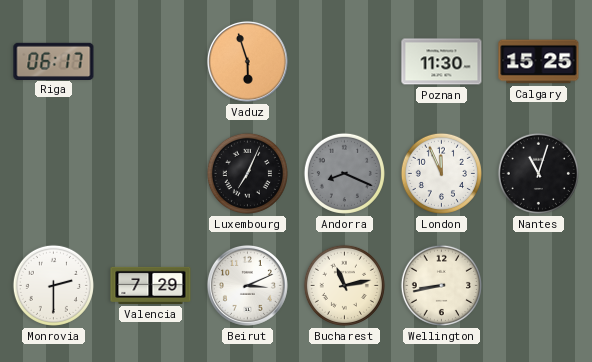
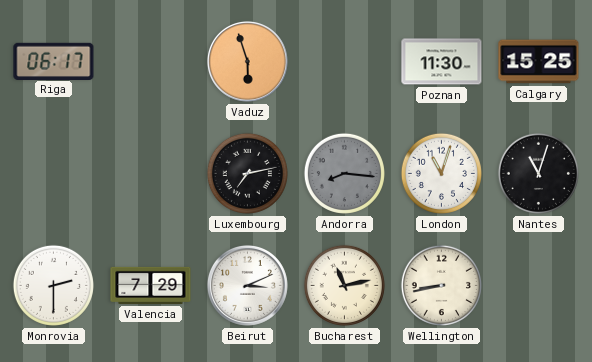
Luxembourg: 7:04 -> 7:13
Andorra: 8:19 -> 8:16
London: 11:56 -> 11:03
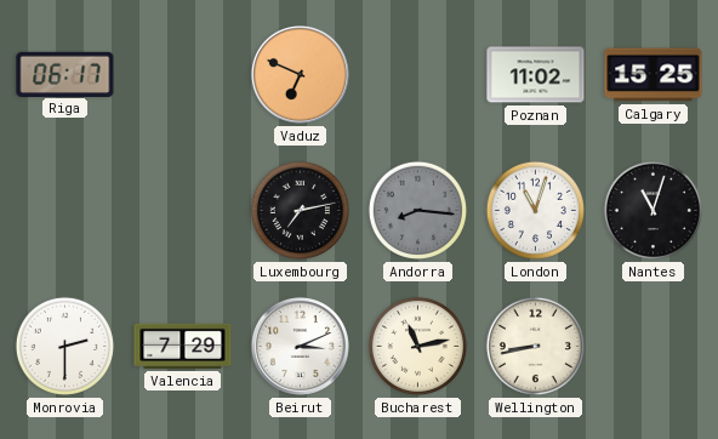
Vaduz: 5:57 -> 6:49
Poznan: 11:30 -> 11:02
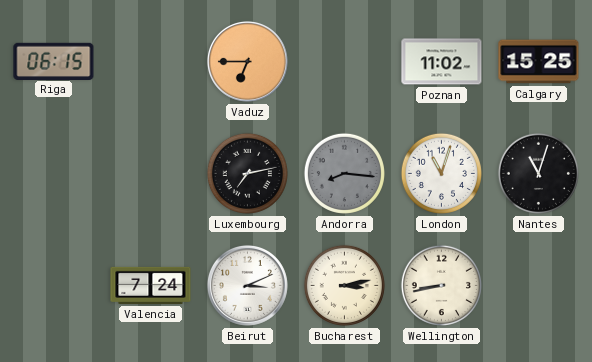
Riga: 06:17 -> 06:15
Vaduz: 6:49 -> 6:45
Monrovia: 2:30 -> none
Valencia: 7:29 -> 7:24
Bucharest: 11:13 -> 3:13
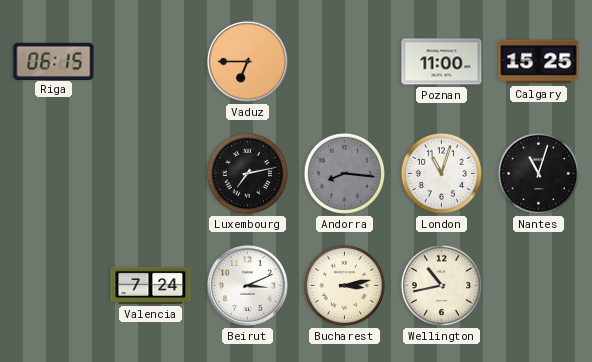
Poznan: 11:02 -> 11:00
Wellington: 8:43 -> 10:43
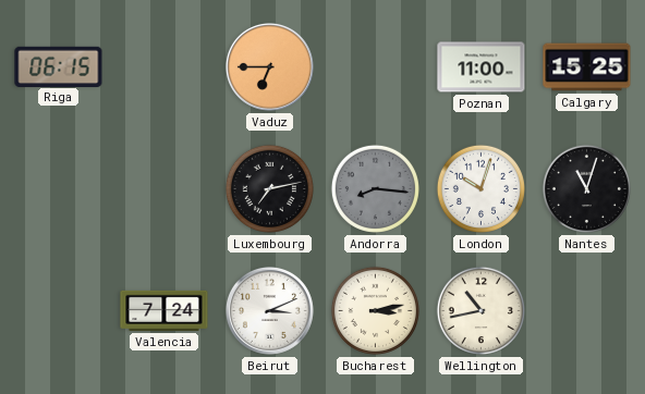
London: 11:03 -> 10:03
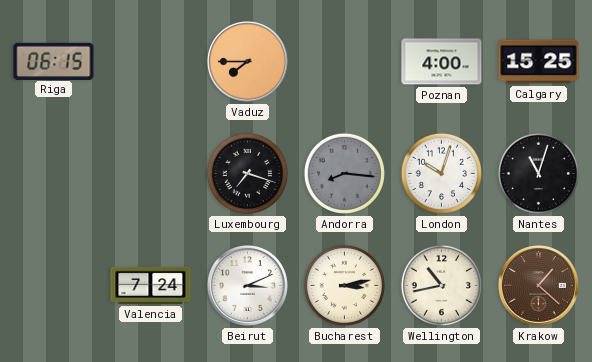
Vaduz: 6:45 -> 7:45
Poznan: 11:00 -> 4:00
Luxembourg: 7:13 -> 7:18
Krakow: none -> 1:22
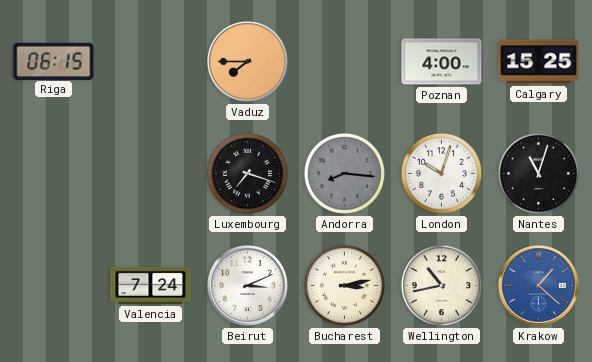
Krakow dial: brown -> blue
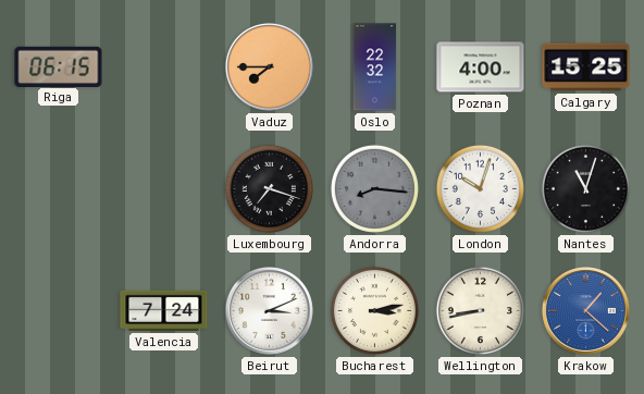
Oslo: none -> 22:32
Wellington: 10:43 -> 8:43
